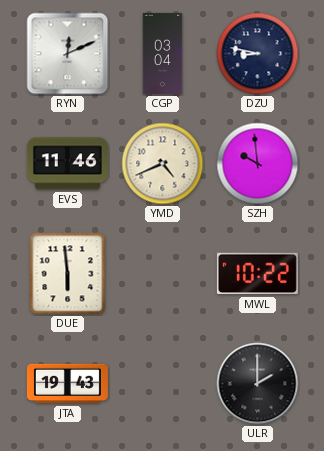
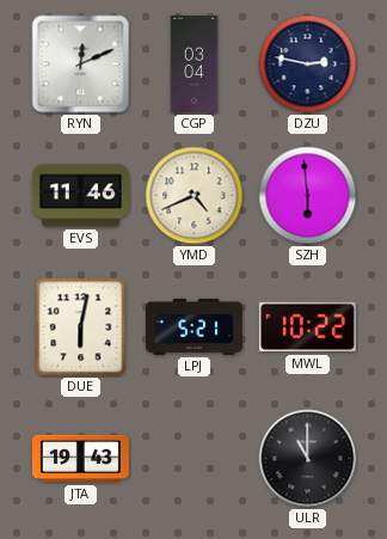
DZU: 8:47 -> 2:47
SZH: 9:59 -> 5:59
DUE: 5:59 -> 6:02
LPJ: none -> 5:21
ULR: 2:00 -> 11:00
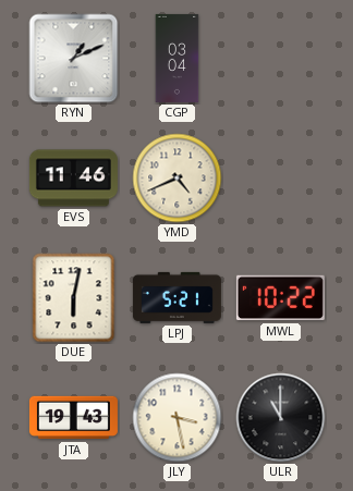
RYN: 12:11 -> 1:11
DZU: 2:47 -> none
SZH: 5:59 -> none
JLY: none -> 3:28
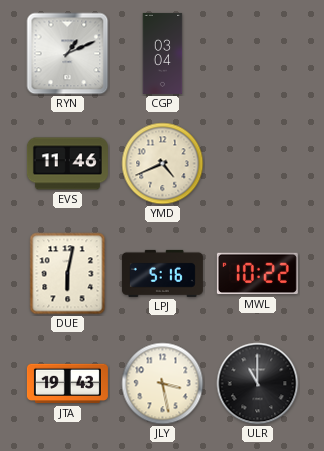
LPJ: 5:21 -> 5:16
